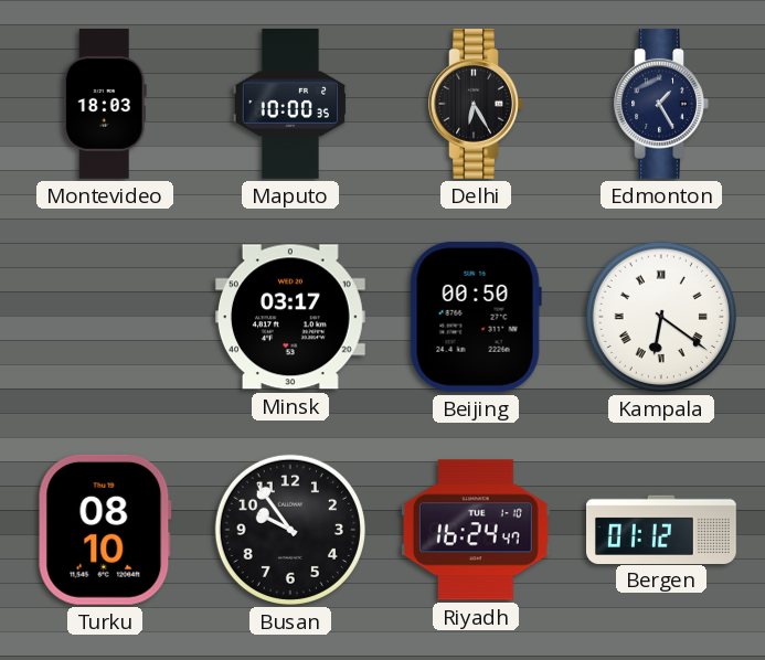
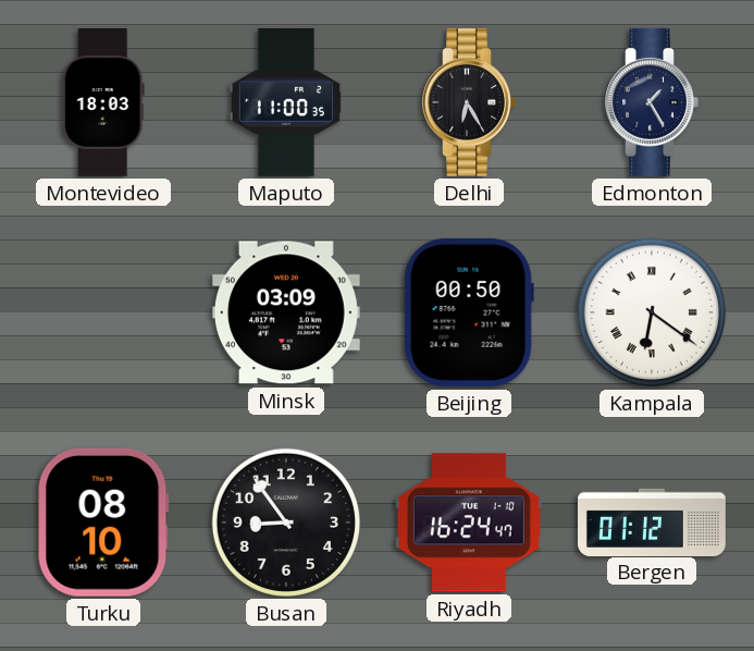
Maputo: 10:00 -> 11:00
Minsk: 03:17 -> 03:09
Busan: 9:54 -> 8:54
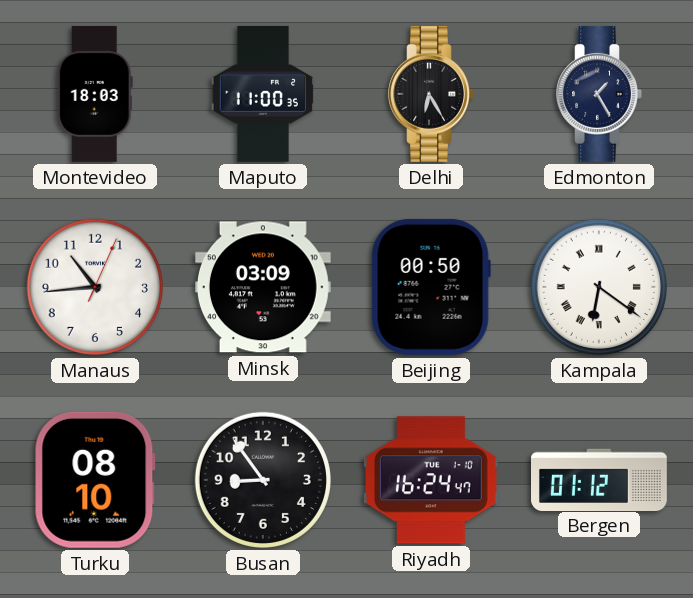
Manaus: none -> 10:44
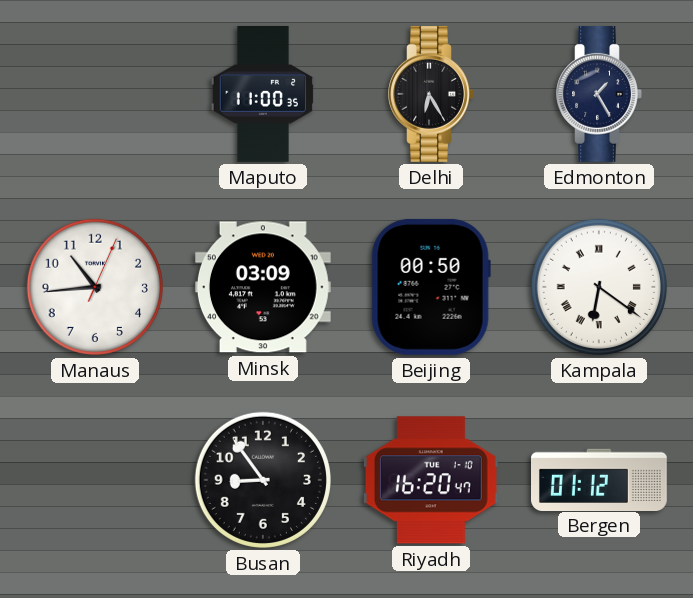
Montevideo: 18:03 -> none
Turku: 08:10 -> none
Riyadh: 16:24 -> 16:20
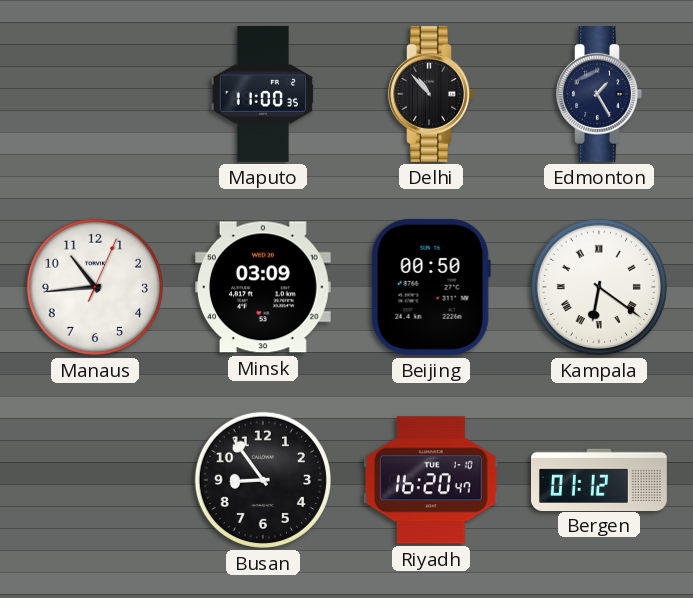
Delhi: 6:25 -> 10:53
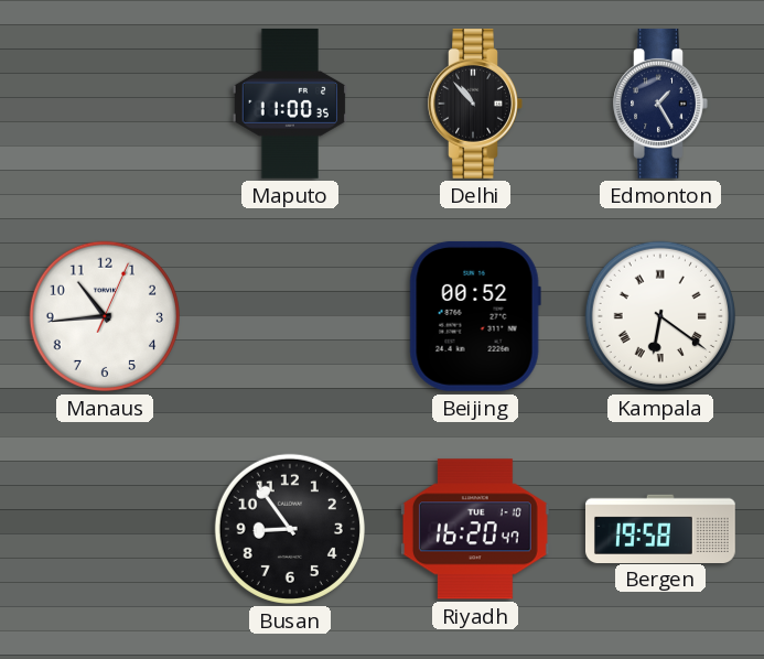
Minsk: 03:09 -> none
Beijing: 00:50 -> 00:52
Bergen: 01:12 -> 19:58
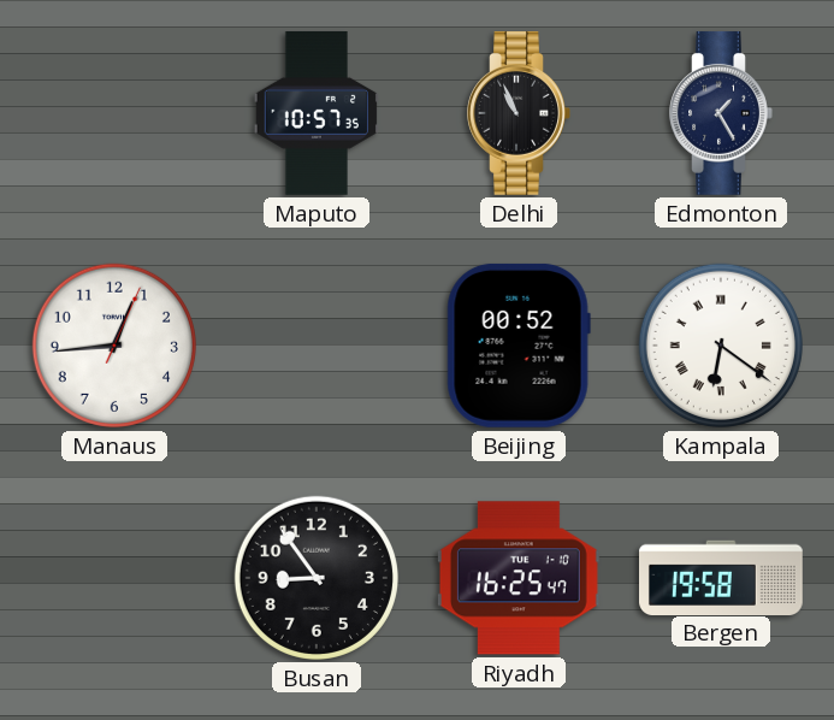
Maputo: 11:00 -> 10:57
Delhi: 10:53 -> 10:56
Manaus: 10:44 -> 12:44
Riyadh: 16:20 -> 16:25
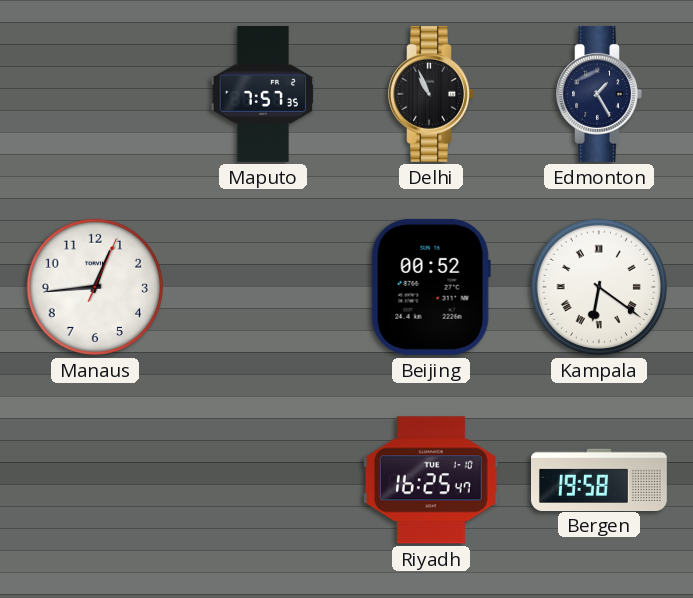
Maputo: 10:57 -> 7:57
Busan: 8:54 -> none
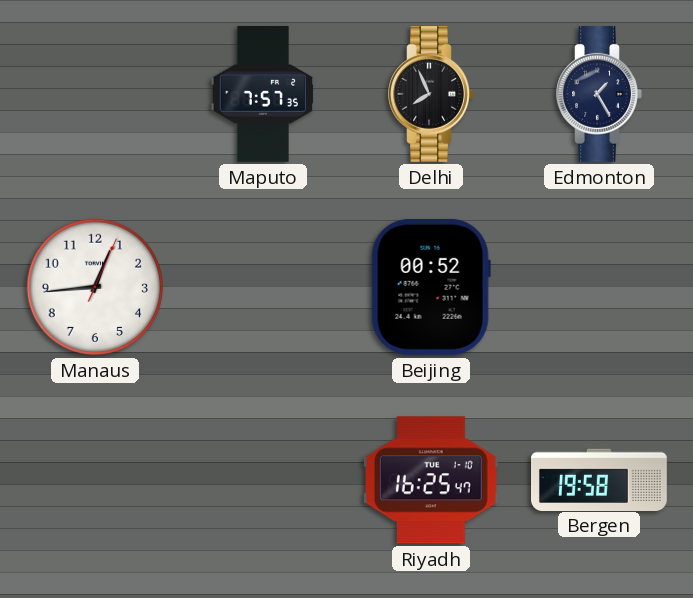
Delhi: 10:56 -> 7:56
Kampala: 6:21 -> none
